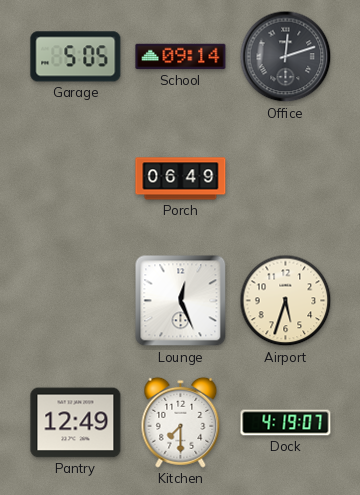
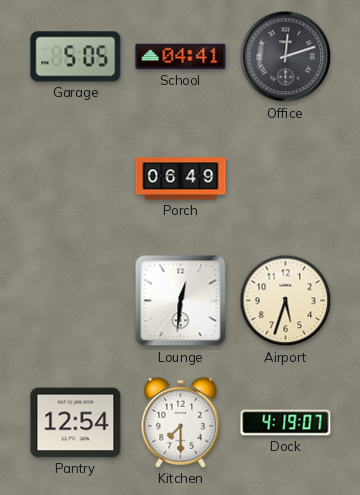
School: 09:14 -> 04:41
Lounge: 12:26 -> 12:31
Pantry: 12:49 -> 12:54
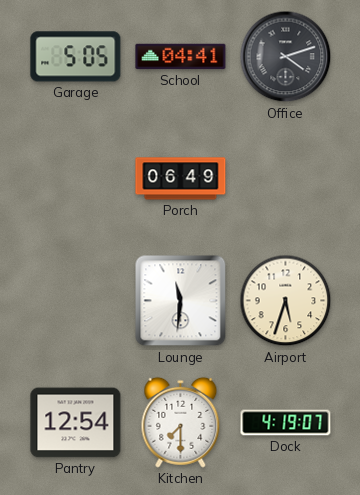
Office: 12:12 -> 4:12
Lounge: 12:31 -> 11:31
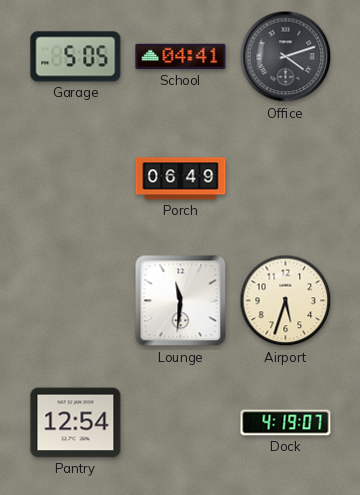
Kitchen: 7:30 -> none
